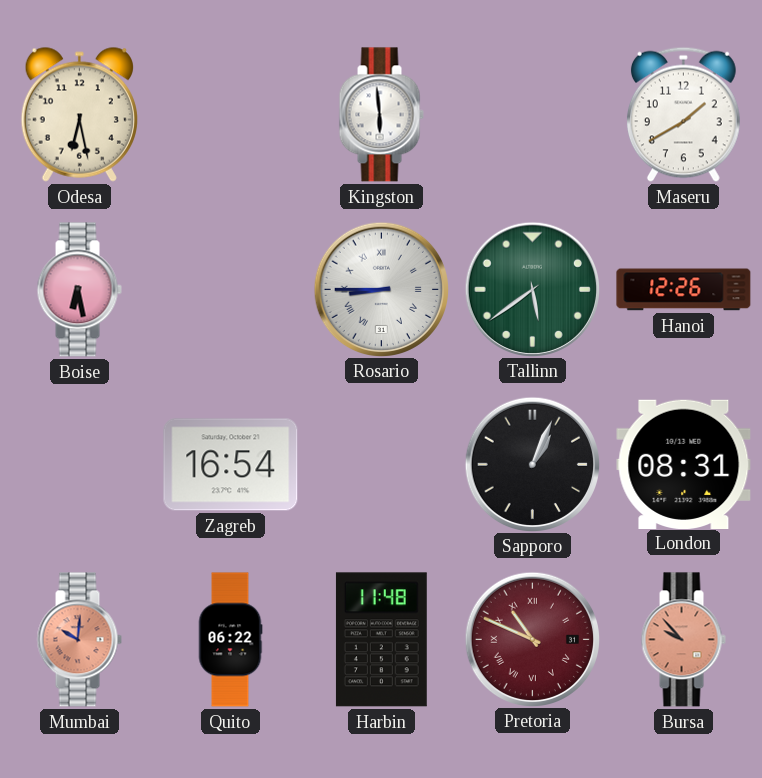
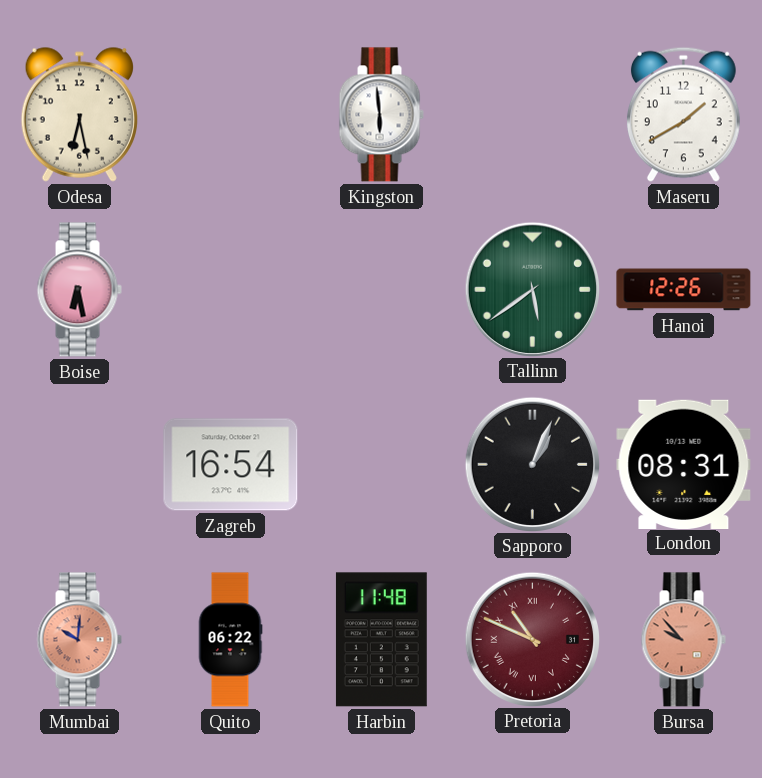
Rosario: 8:45 -> none
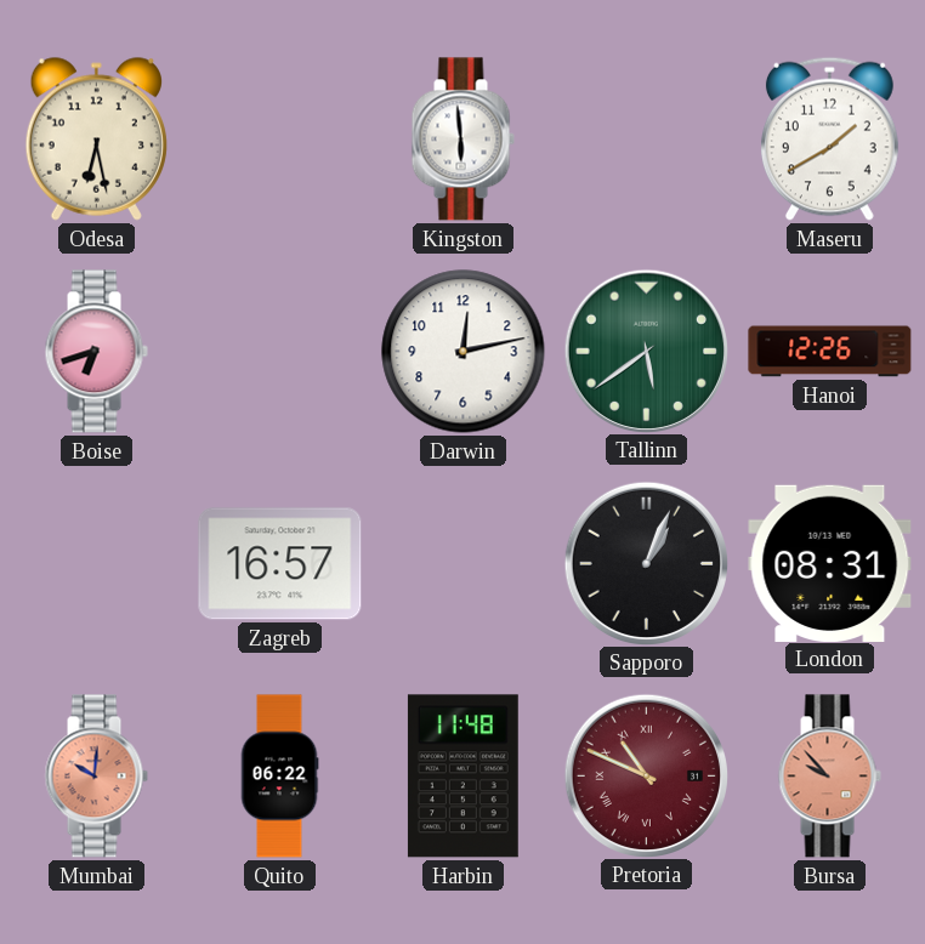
Boise: 6:28 -> 6:42
Darwin: none -> 12:13
Zagreb: 16:54 -> 16:57
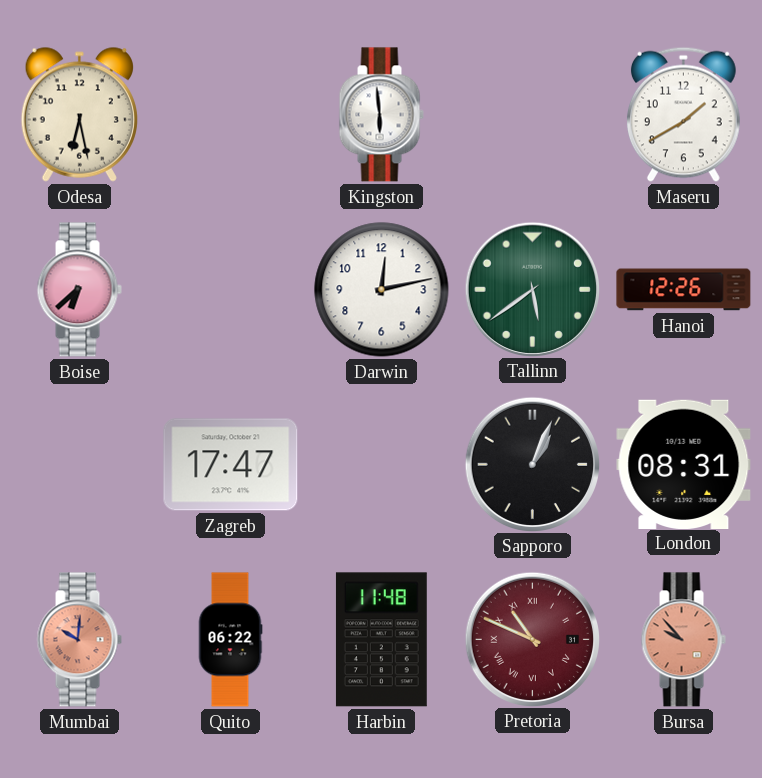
Boise: 6:42 -> 6:38
Zagreb: 16:57 -> 17:47
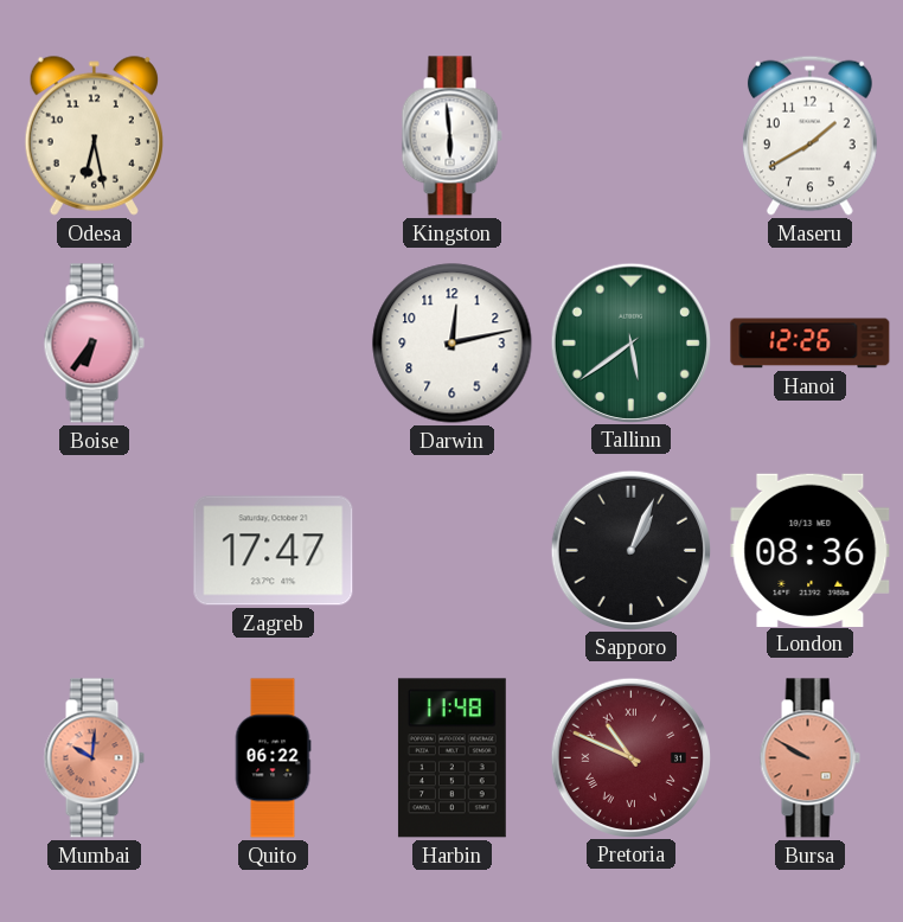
Boise: 6:38 -> 6:36
London: 08:31 -> 08:36
Bursa: 9:53 -> 9:50
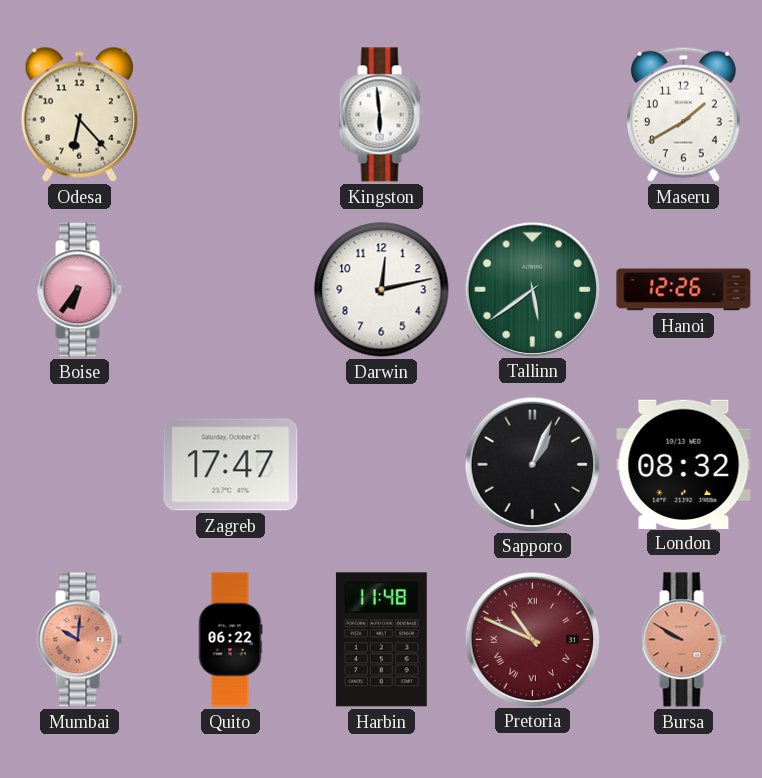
Odesa: 6:28 -> 6:23
London: 08:36 -> 08:32
